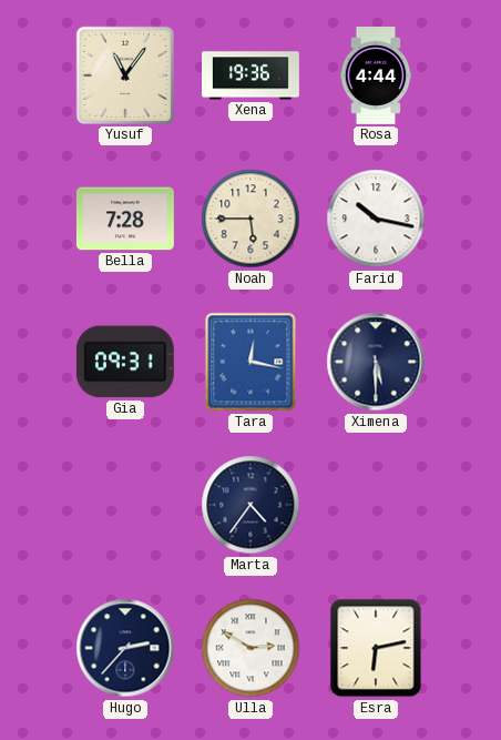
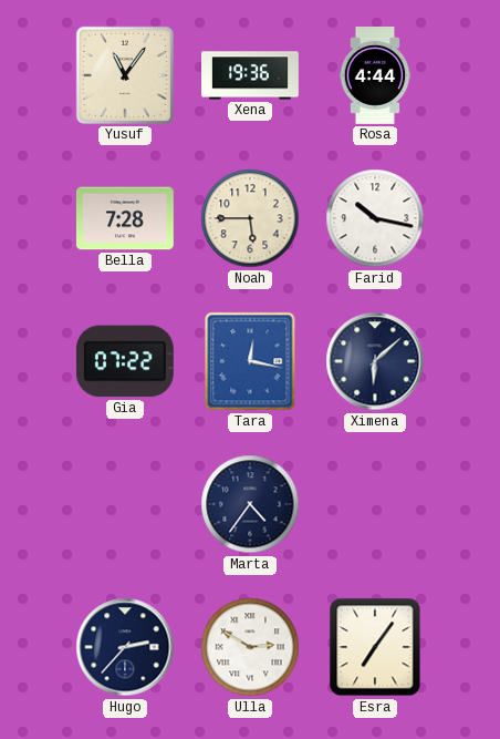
Gia: 09:31 -> 07:22
Ximena: 5:30 -> 6:08
Esra: 6:13 -> 7:06
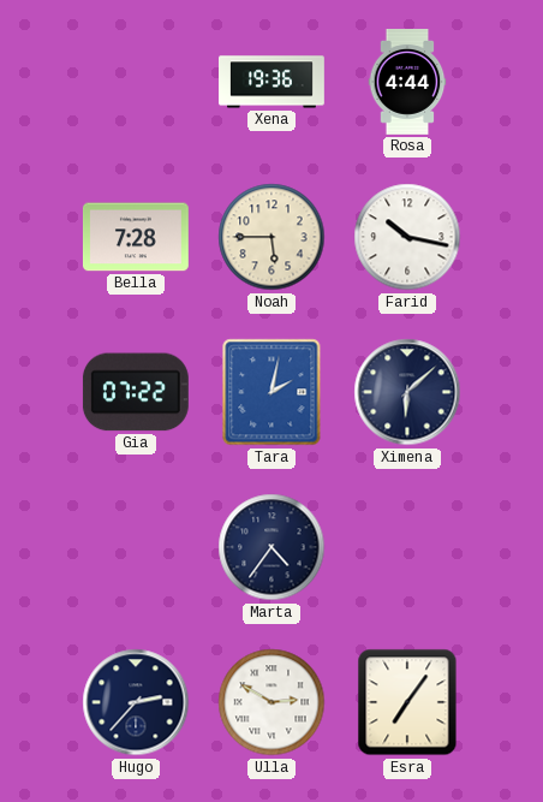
Yusuf: 11:06 -> none
Tara: 12:17 -> 2:02
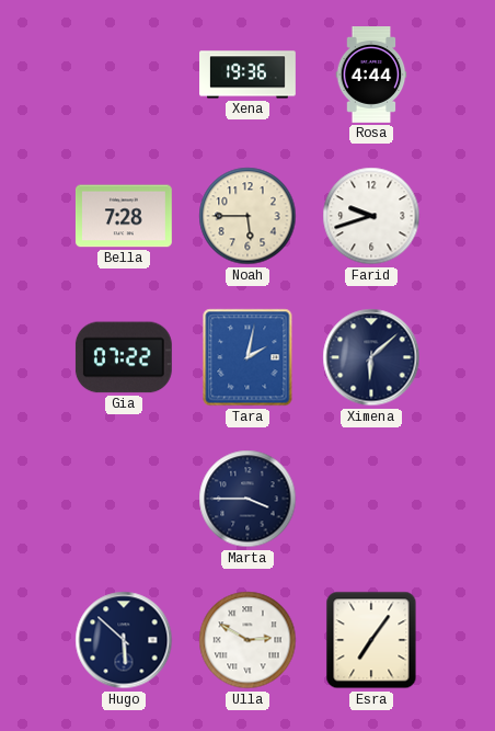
Farid: 10:17 -> 9:42
Marta: 4:36 -> 3:45
Hugo: 2:37 -> 5:52
